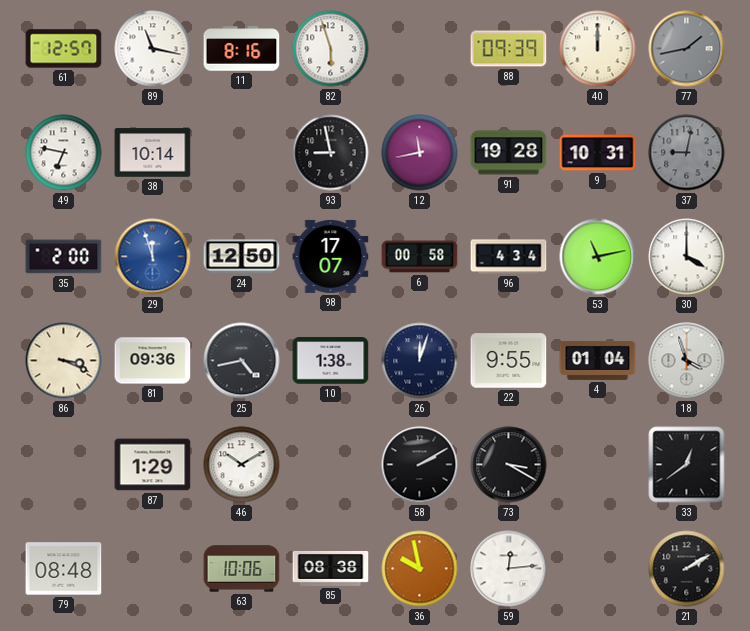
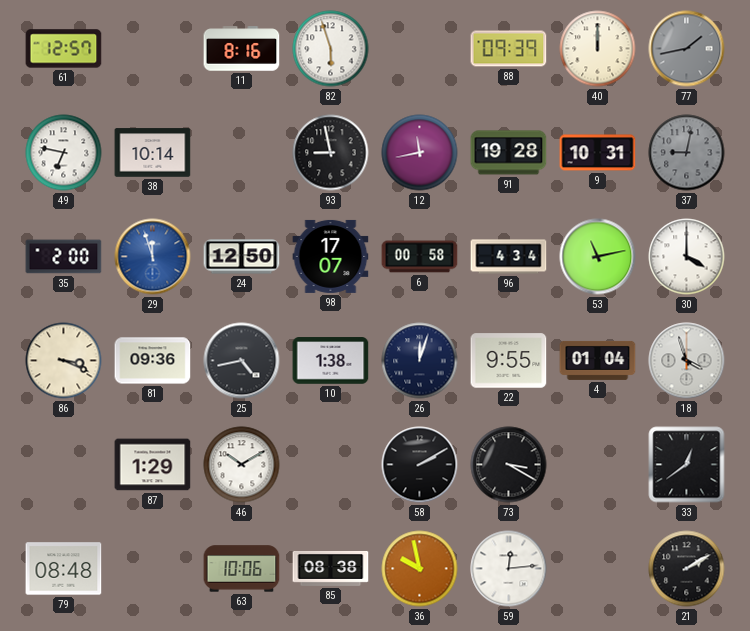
89: 11:17 -> none
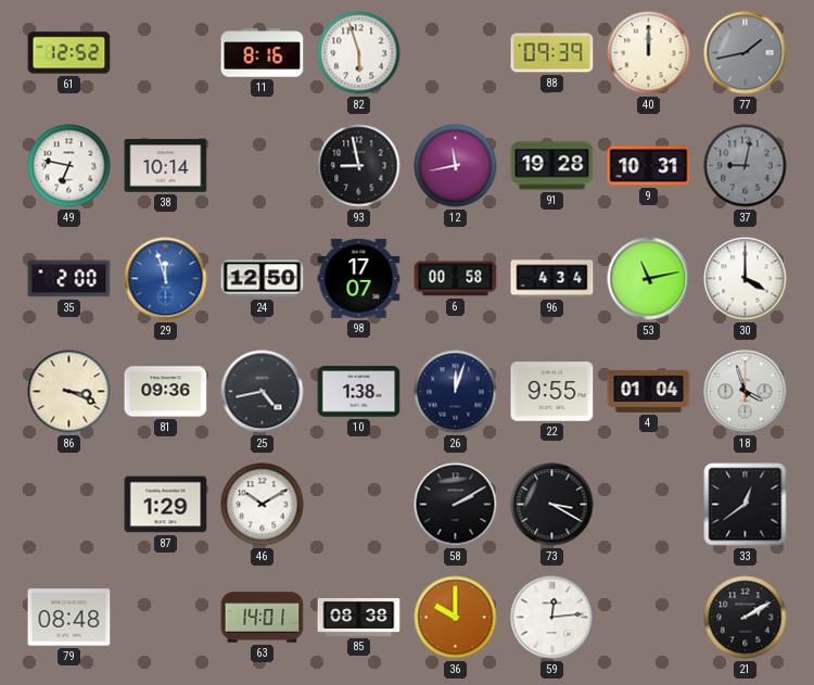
61: 12:57 -> 12:52
63: 10:06 -> 14:01
36: 9:58 -> 10:00
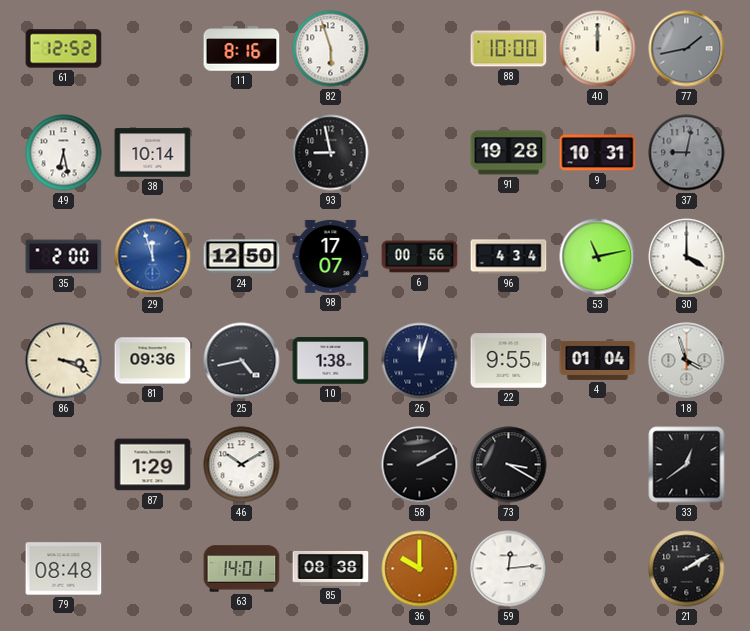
88: 09:39 -> 10:00
49: 6:47 -> 6:28
12: 11:43 -> none
6: 00:58 -> 00:56
